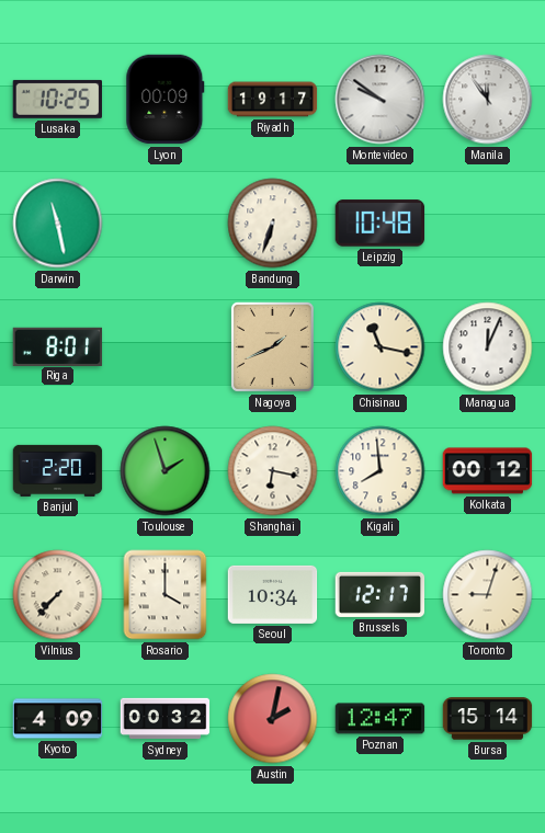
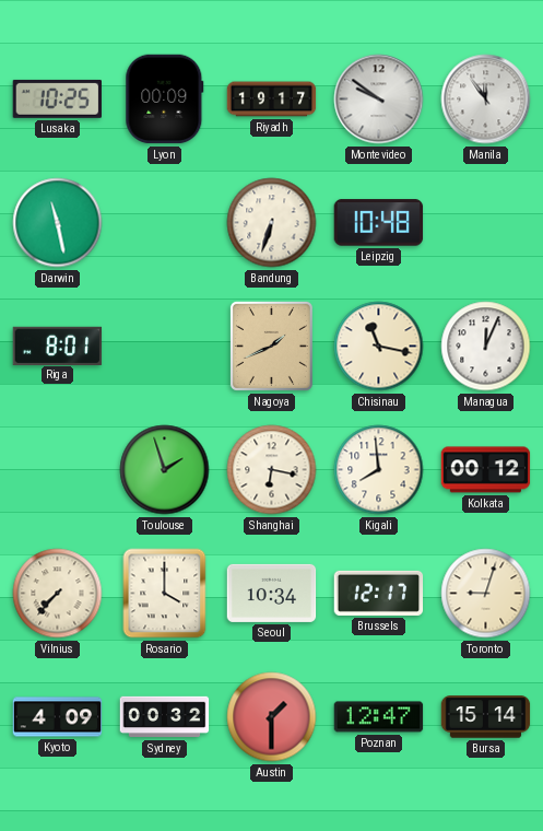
Banjul: 2:20 -> none
Austin: 2:02 -> 1:30
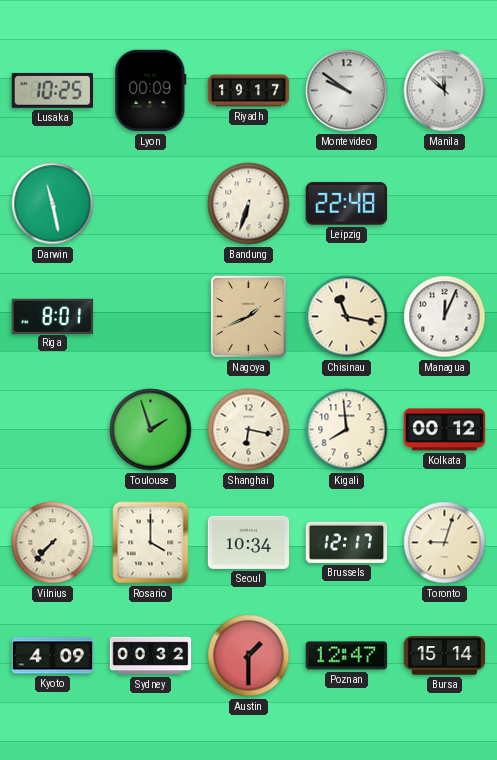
Manila: 11:54 -> 11:52
Leipzig: 10:48 -> 22:48
